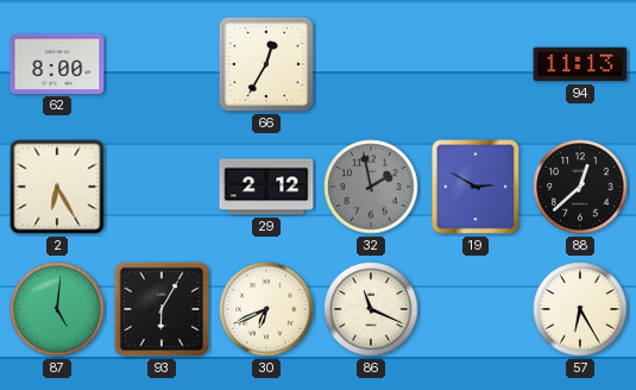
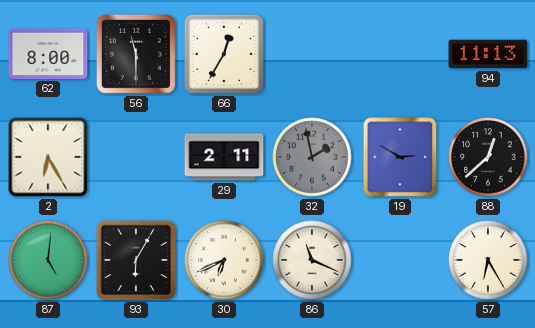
56: none -> 11:30
29: 2:12 -> 2:11
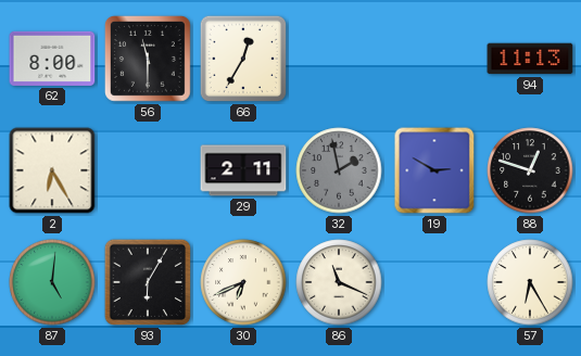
88: 12:38 -> 12:48
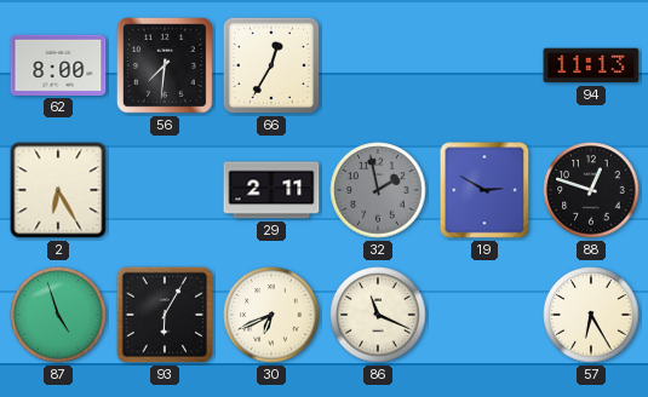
56: 11:30 -> 7:31
87: 5:01 -> 4:57
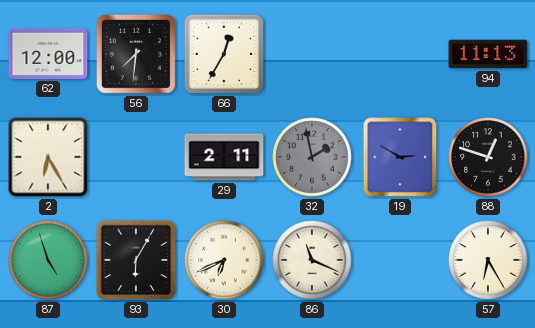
62: 8:00 -> 12:00
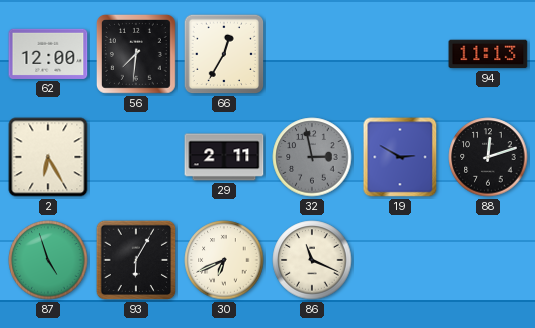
32: 1:58 -> 2:58
88: 12:48 -> 12:12
57: 6:25 -> none
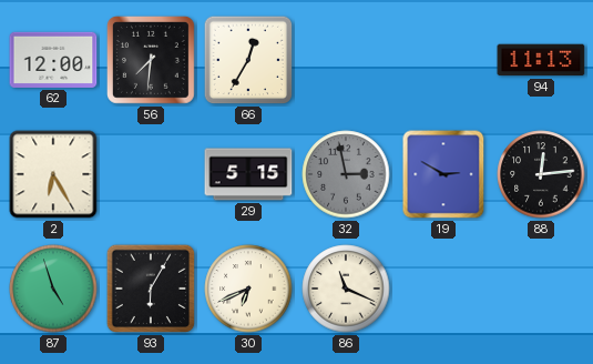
29: 2:11 -> 5:15
88: 12:12 -> 12:14
